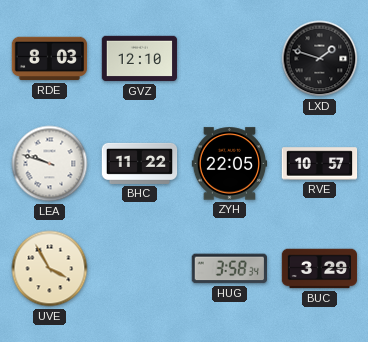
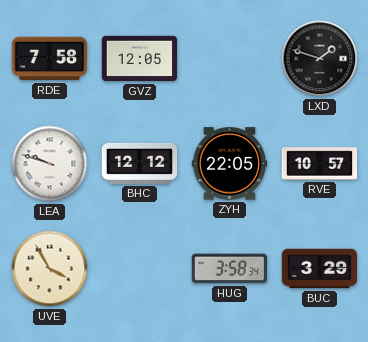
RDE: 8:03 -> 7:58
GVZ: 12:10 -> 12:05
BHC: 11:22 -> 12:12
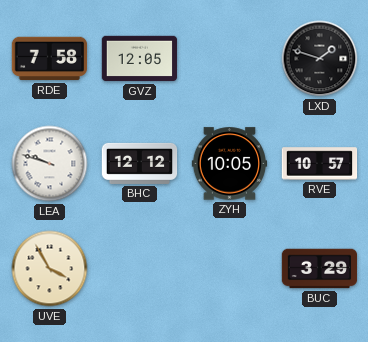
ZYH: 22:05 -> 10:05
HUG: 3:58 -> none
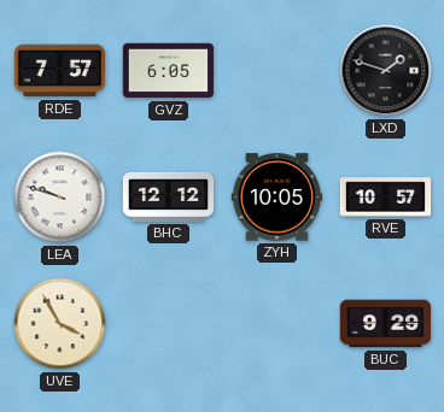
RDE: 7:58 -> 7:57
GVZ: 12:05 -> 6:05
BUC: 3:29 -> 9:29
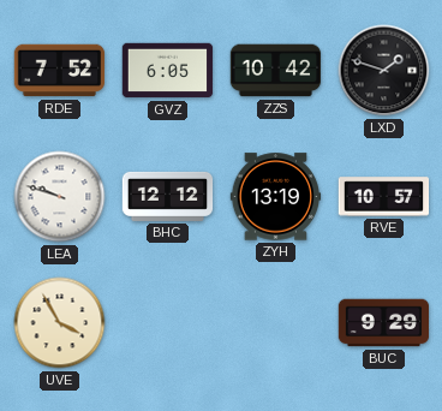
RDE: 7:57 -> 7:52
ZZS: none -> 10:42
ZYH: 10:05 -> 13:19
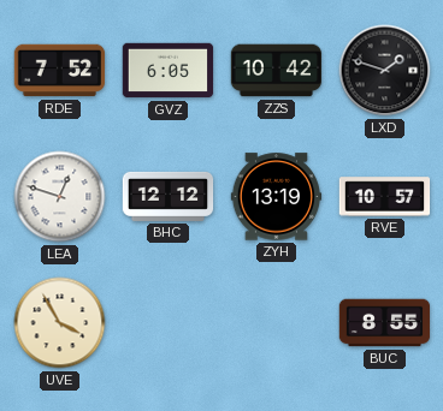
LEA: 9:48 -> 12:48
BUC: 9:29 -> 8:55
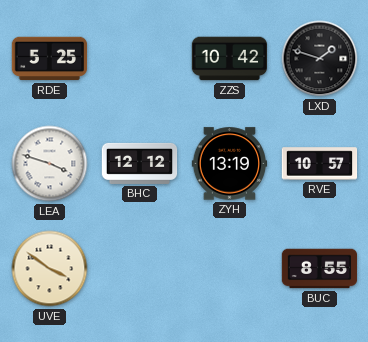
RDE: 7:52 -> 5:25
GVZ: 6:05 -> none
LEA: 12:48 -> 3:48
UVE: 3:55 -> 3:51
